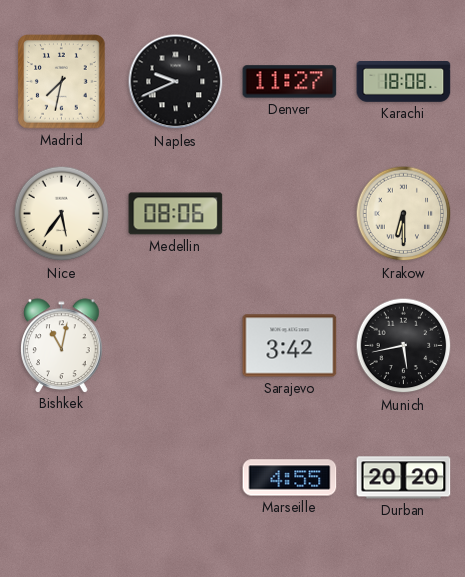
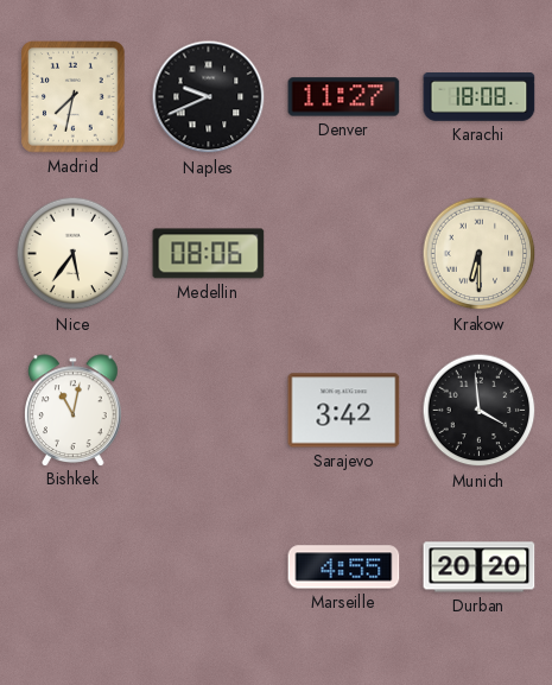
Munich: 5:43 -> 3:59
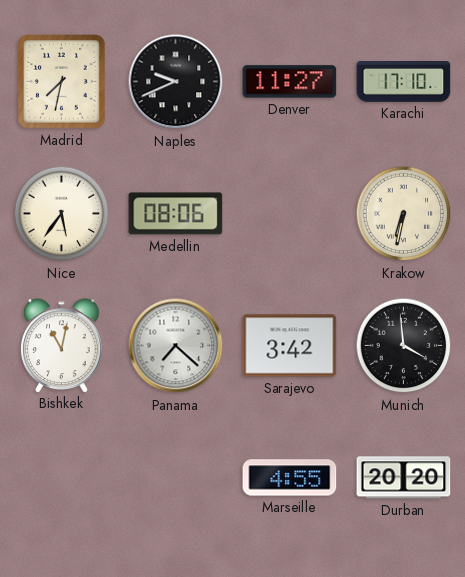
Karachi: 18:08 -> 17:10
Krakow: 6:30 -> 6:32
Panama: none -> 7:22
